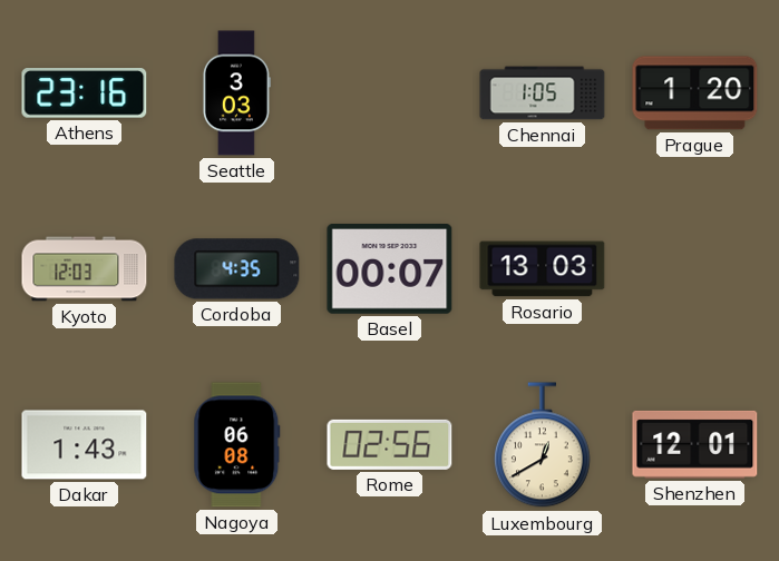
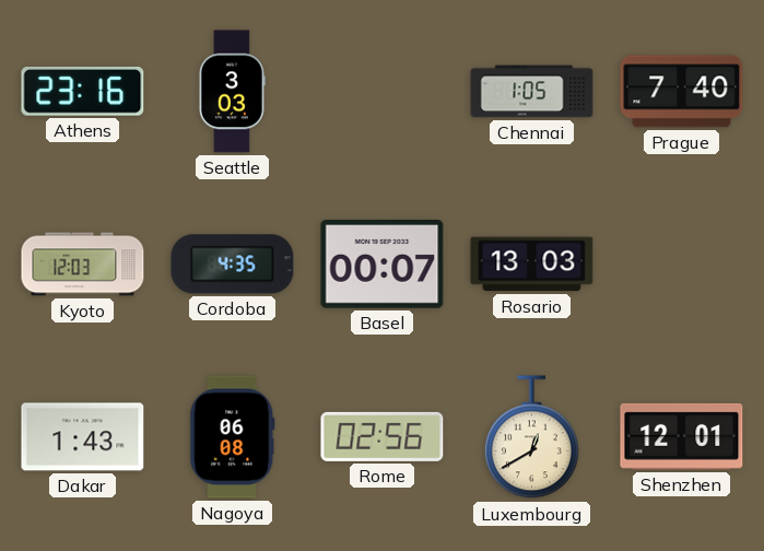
Prague: 1:20 -> 7:40
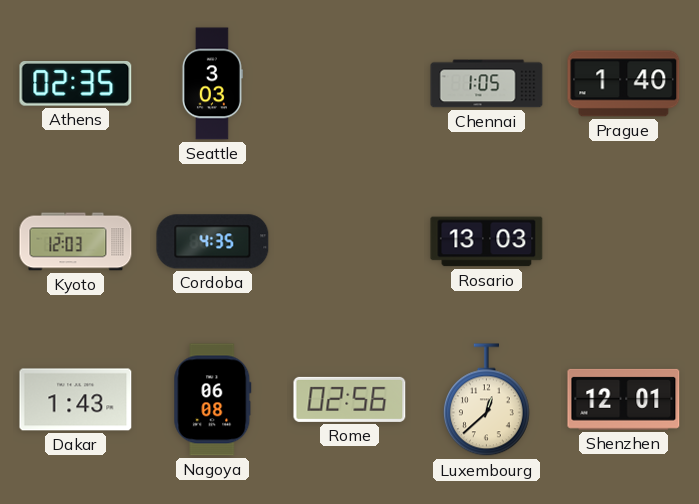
Athens: 23:16 -> 02:35
Prague: 7:40 -> 1:40
Basel: 00:07 -> none
Luxembourg: 12:40 -> 12:38
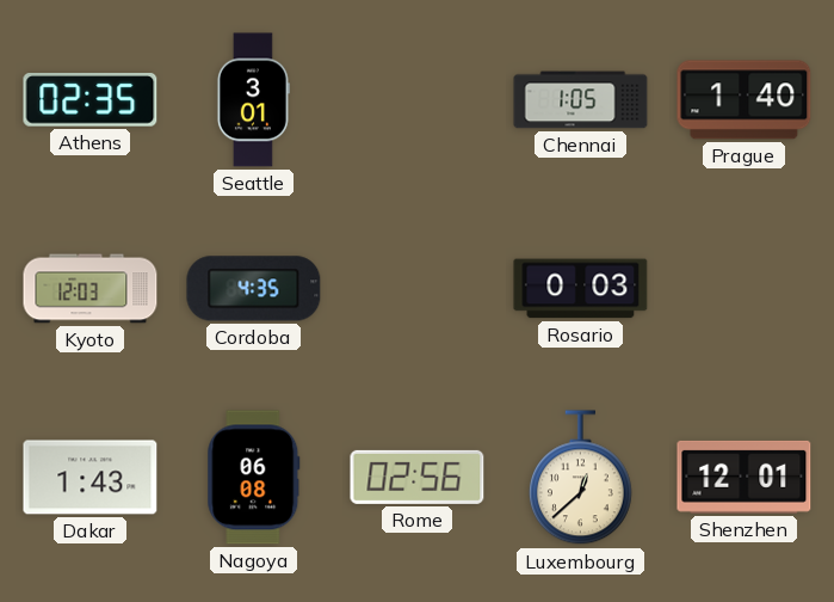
Seattle: 3:03 -> 3:01
Rosario: 13:03 -> 0:03
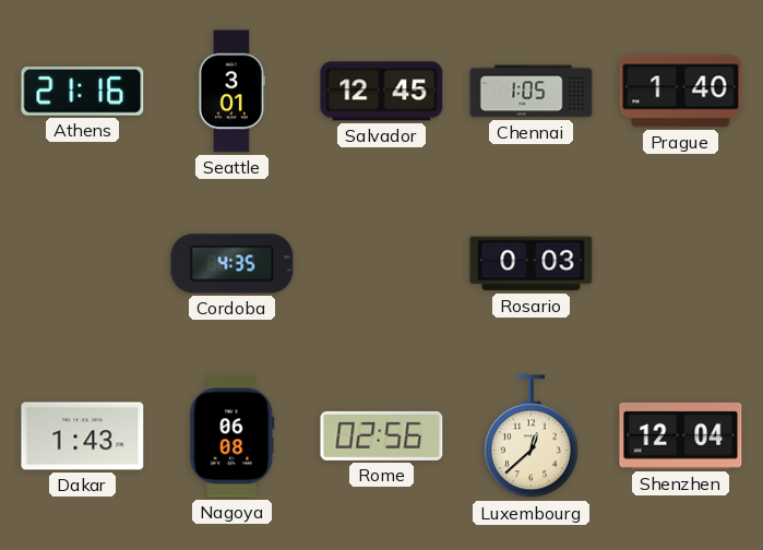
Athens: 02:35 -> 21:16
Salvador: none -> 12:45
Kyoto: 12:03 -> none
Shenzhen: 12:01 -> 12:04
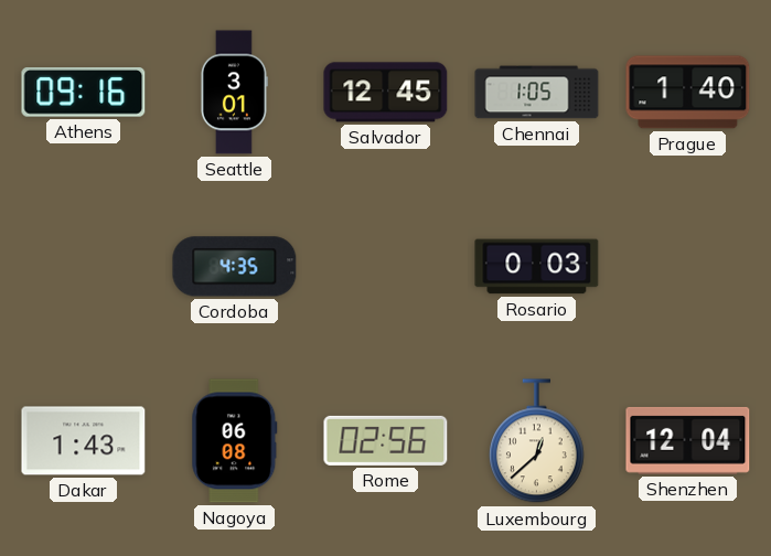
Athens: 21:16 -> 09:16
